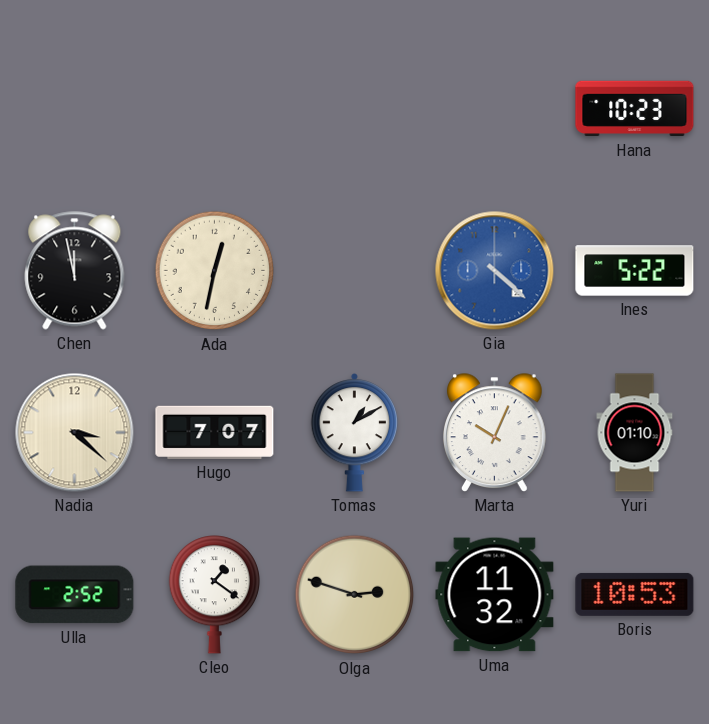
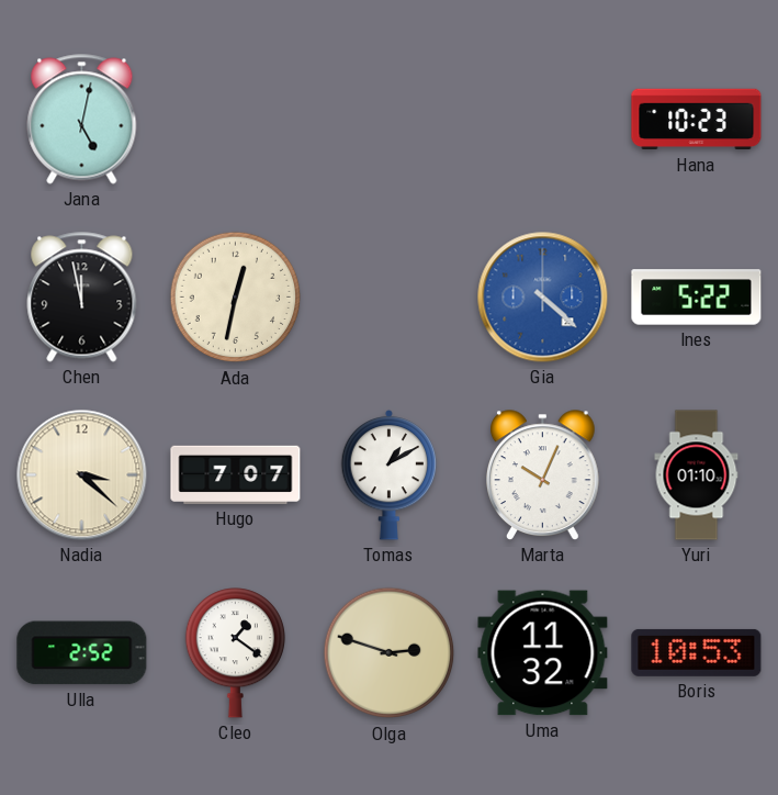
Jana: none -> 5:02
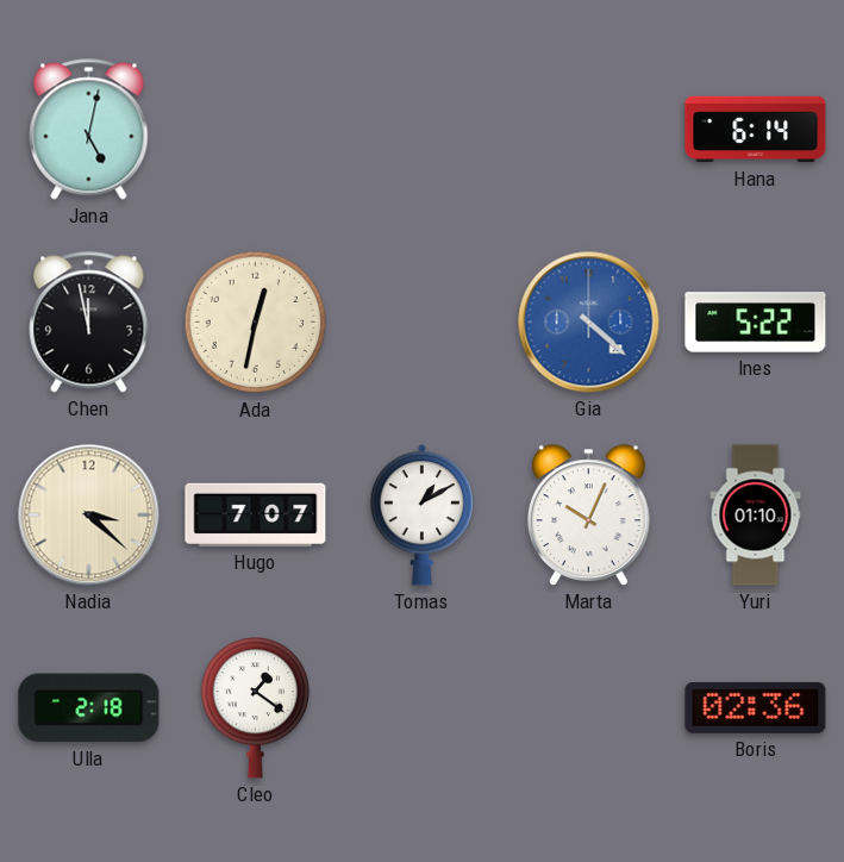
Hana: 10:23 -> 6:14
Ulla: 2:52 -> 2:18
Olga: 2:48 -> none
Uma: 11:32 -> none
Boris: 10:53 -> 02:36
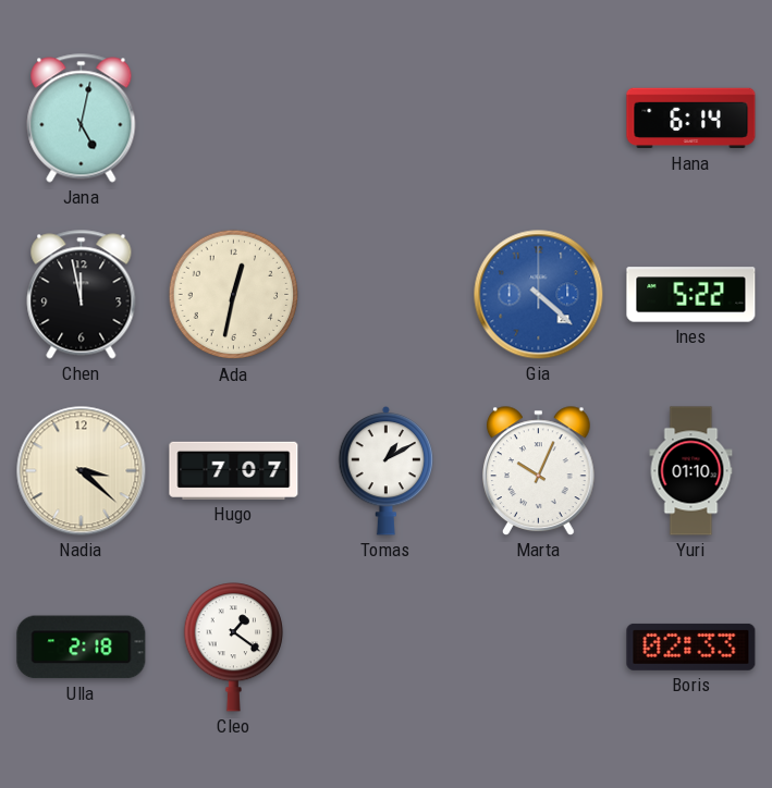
Boris: 02:36 -> 02:33
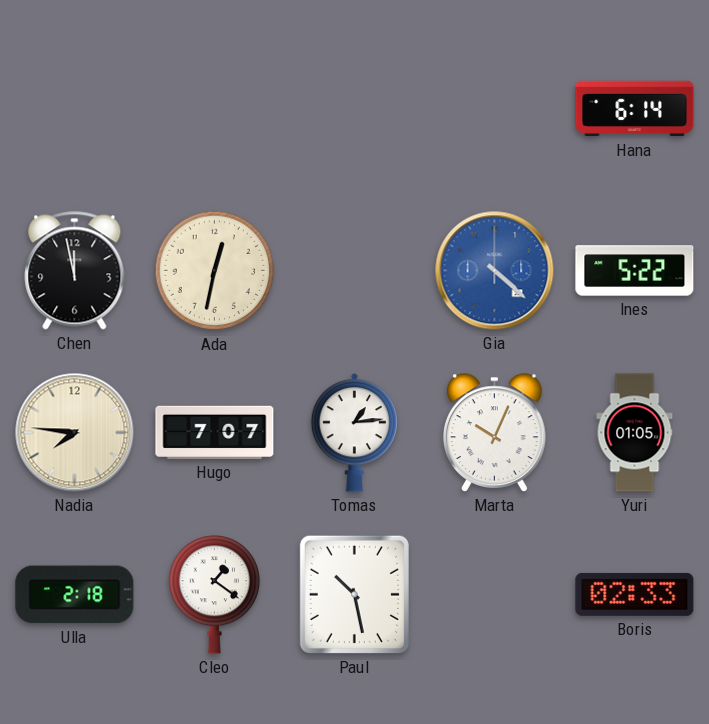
Jana: 5:02 -> none
Nadia: 3:22 -> 7:46
Tomas: 1:10 -> 1:14
Yuri: 01:10 -> 01:05
Paul: none -> 10:28
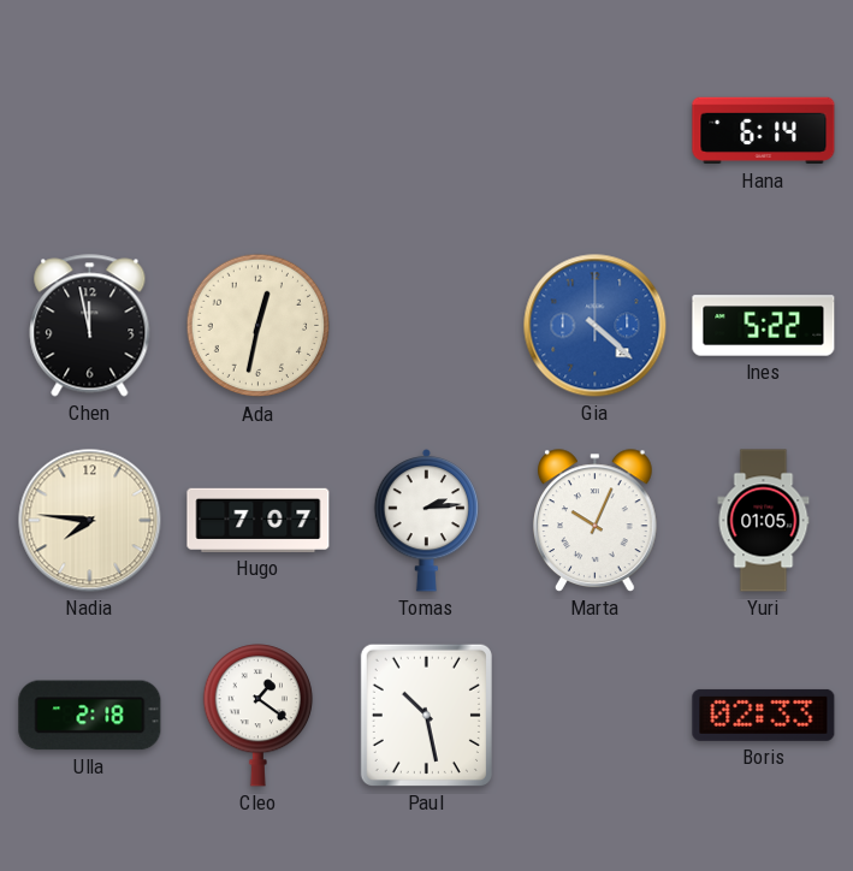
Tomas: 1:14 -> 2:14
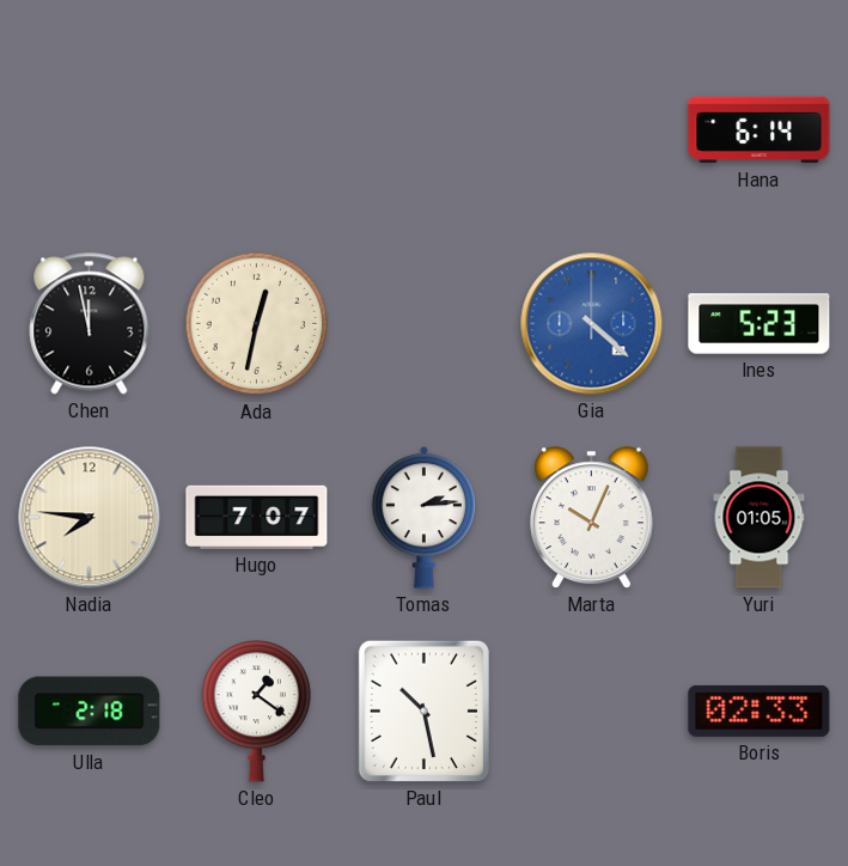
Ines: 5:22 -> 5:23
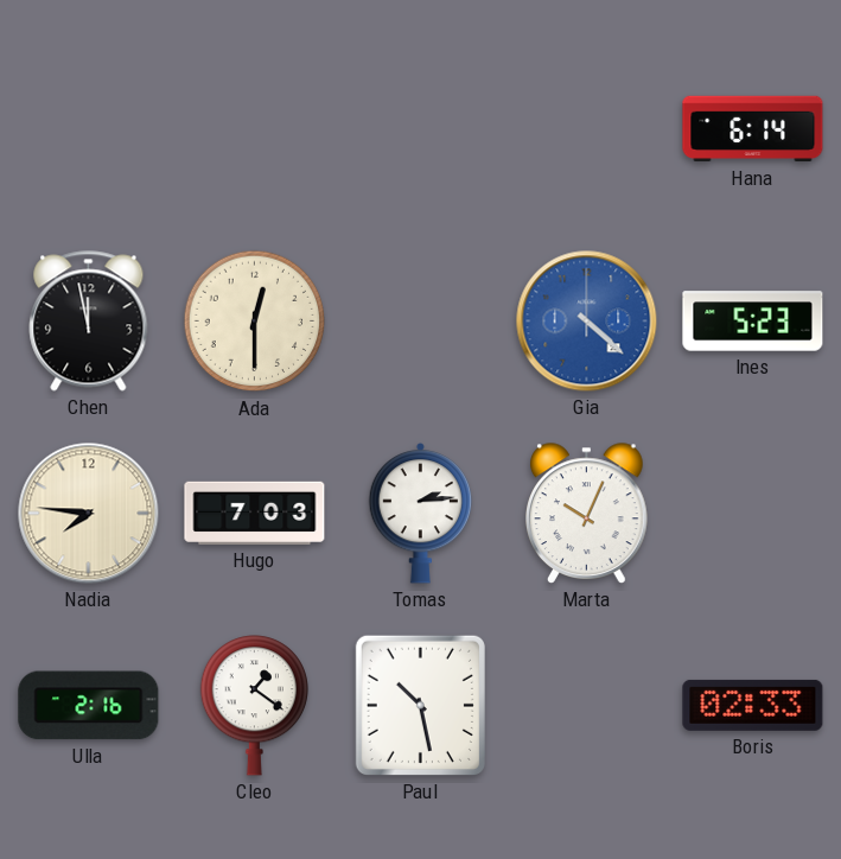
Ada: 12:32 -> 12:30
Hugo: 7:07 -> 7:03
Yuri: 01:05 -> none
Ulla: 2:18 -> 2:16
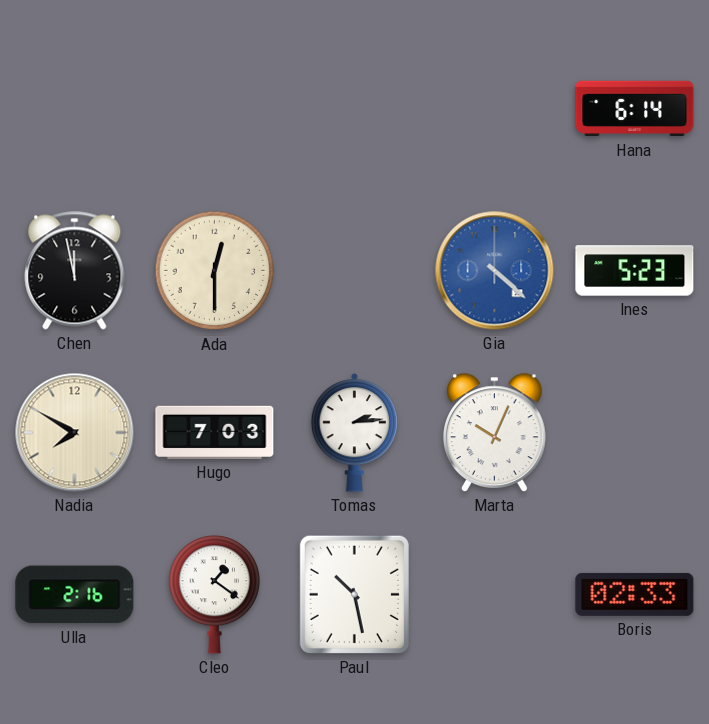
Nadia: 7:46 -> 7:50
